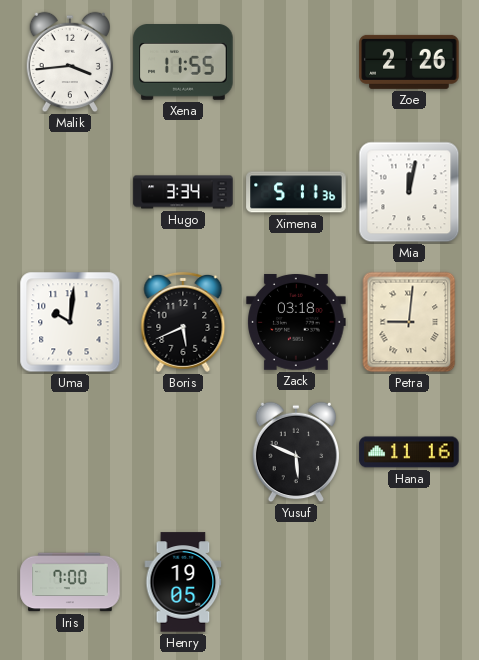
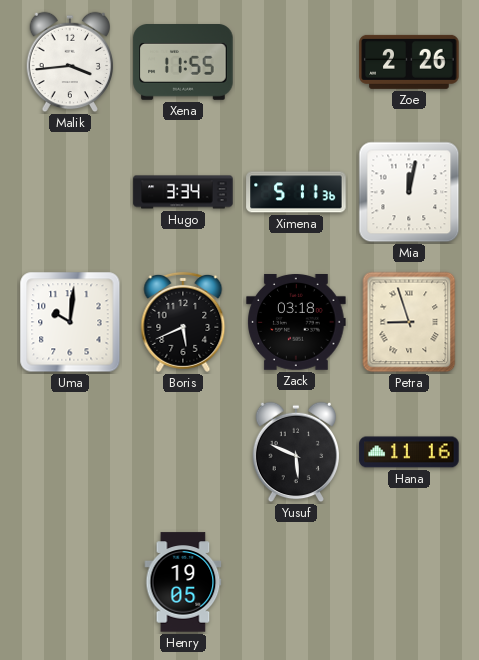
Petra: 9:01 -> 8:57
Iris: 7:00 -> none
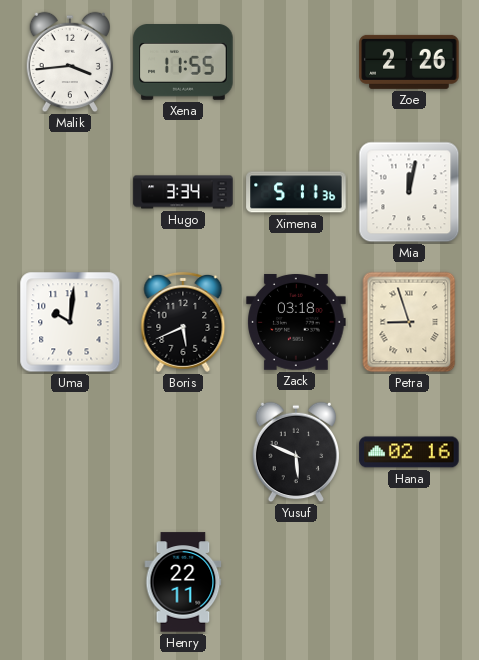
Hana: 11:16 -> 02:16
Henry: 19:05 -> 22:11
